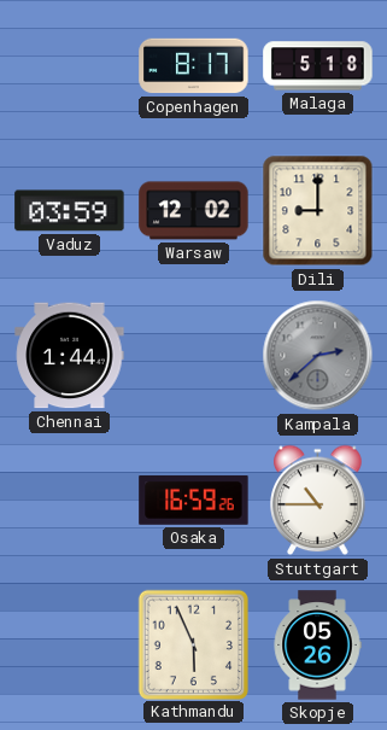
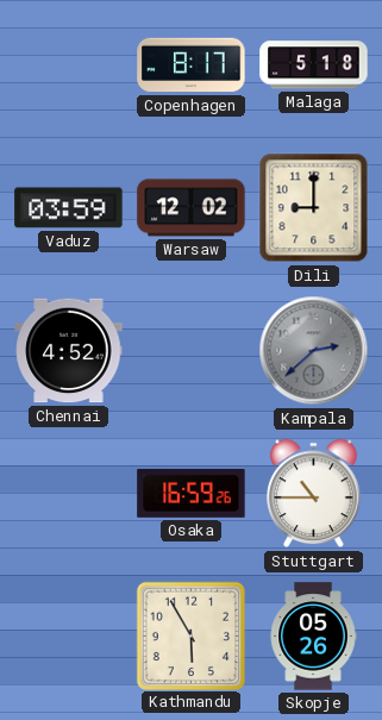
Chennai: 1:44 -> 4:52
Kathmandu: 5:56 -> 5:55
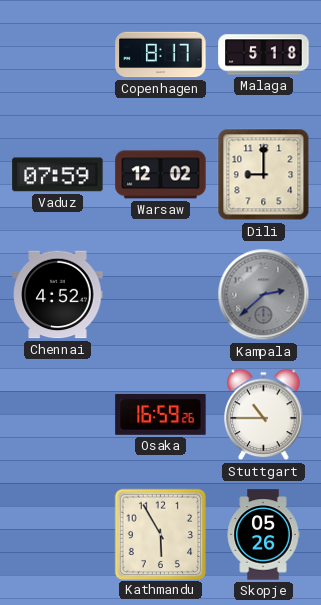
Vaduz: 03:59 -> 07:59
